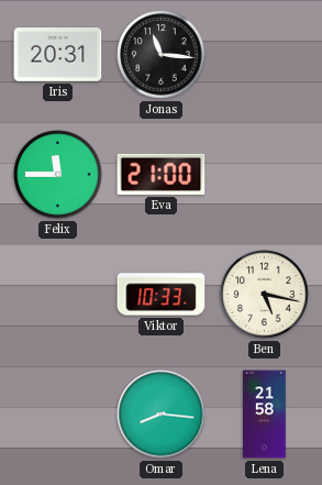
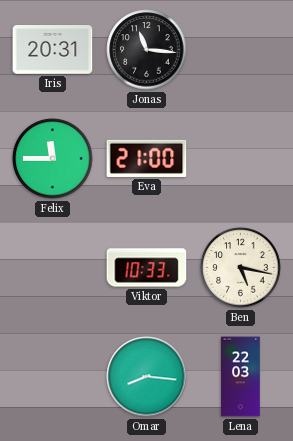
Lena: 21:58 -> 22:03
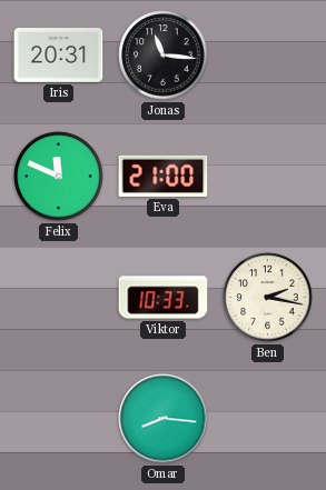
Felix: 11:45 -> 11:49
Ben: 5:17 -> 2:17
Lena: 22:03 -> none
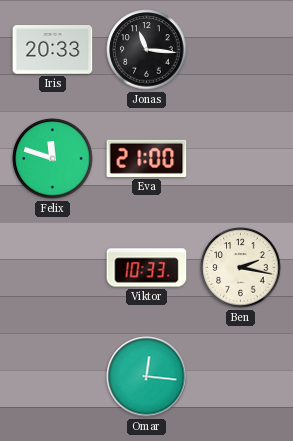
Iris: 20:31 -> 20:33
Felix: 11:49 -> 11:48
Omar: 8:16 -> 12:16
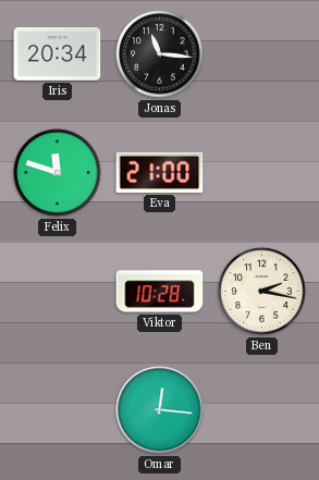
Iris: 20:33 -> 20:34
Viktor: 10:33 -> 10:28
